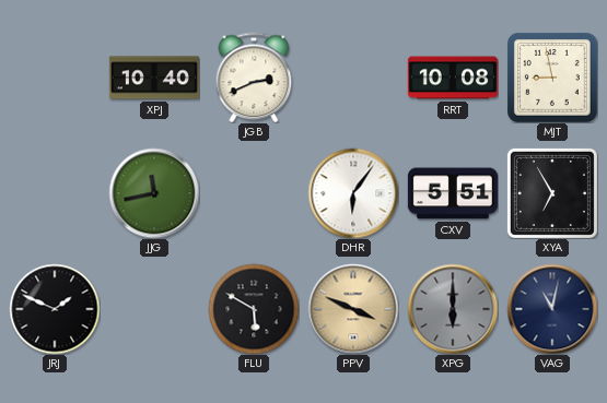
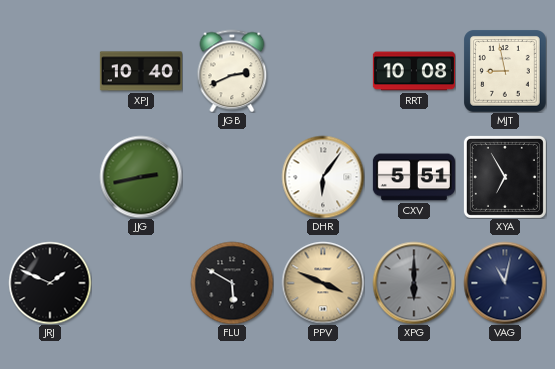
JJG: 11:43 -> 2:43
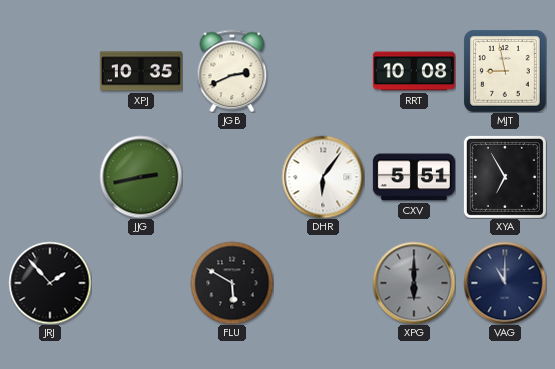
XPJ: 10:40 -> 10:35
JRJ: 1:49 -> 1:53
PPV: 3:49 -> none
VAG: 11:02 -> 11:00
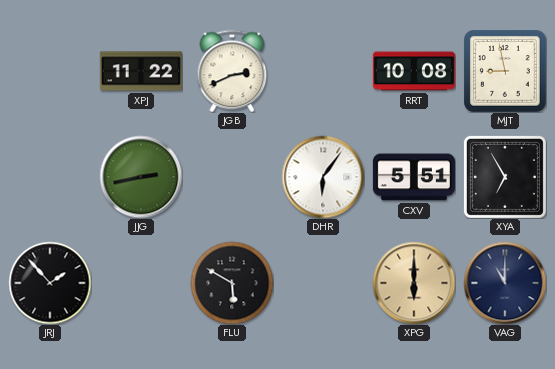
XPJ: 10:35 -> 11:22
XPG dial: grey -> champagne
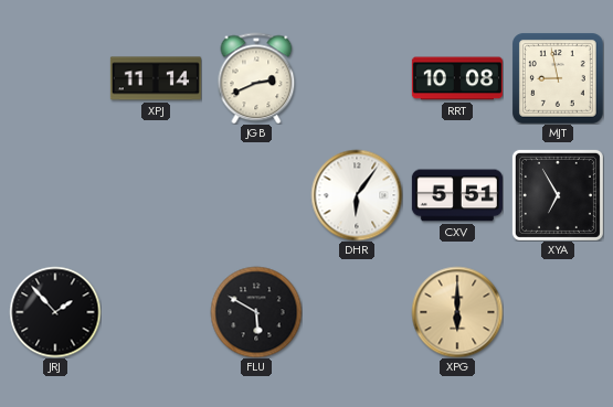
XPJ: 11:22 -> 11:14
JJG: 2:43 -> none
VAG: 11:00 -> none
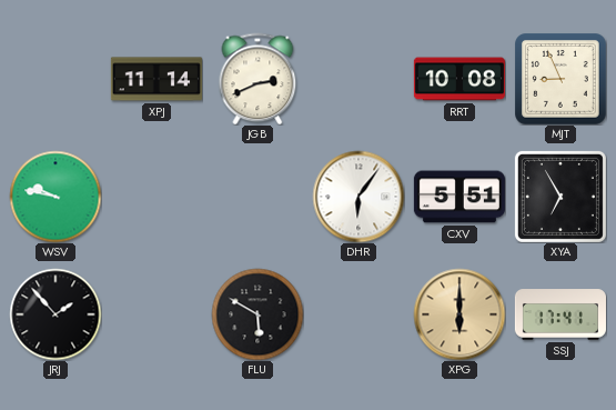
MJT: 8:58 -> 8:56
WSV: none -> 9:47
SSJ: none -> 17:41
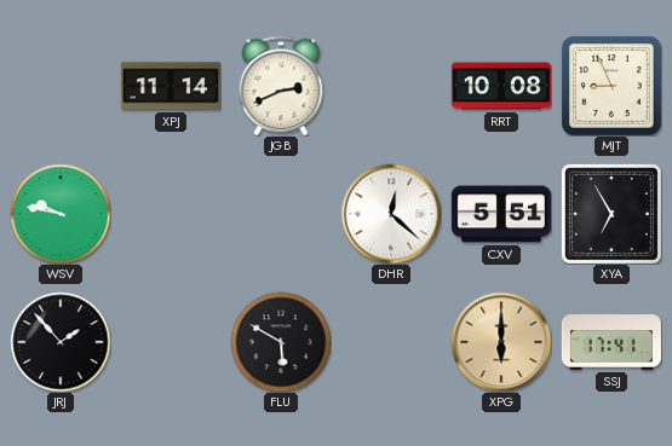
DHR: 6:06 -> 12:22
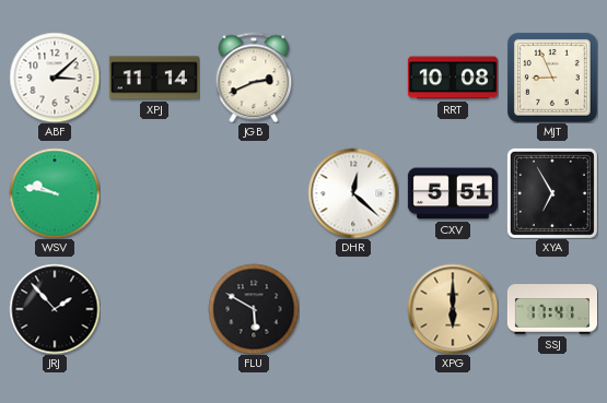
ABF: none -> 3:08
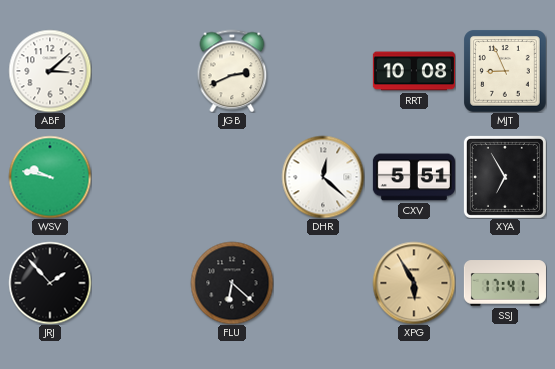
XPJ: 11:14 -> none
FLU: 5:50 -> 6:22
XPG: 6:00 -> 5:55
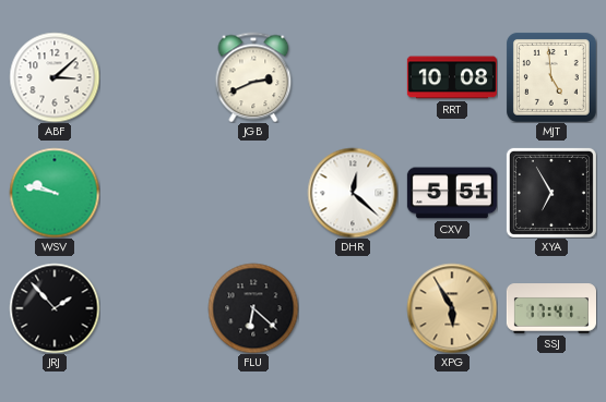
MJT: 8:56 -> 4:59
